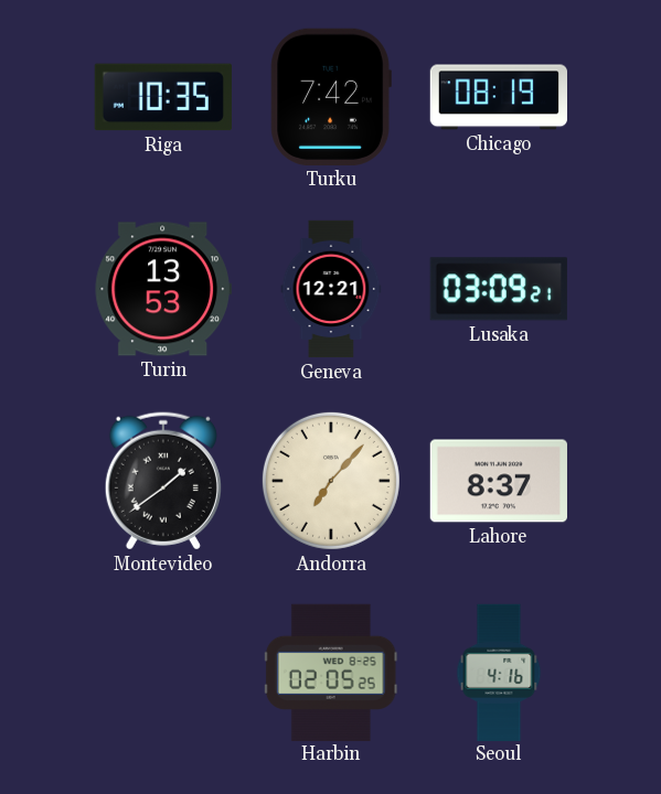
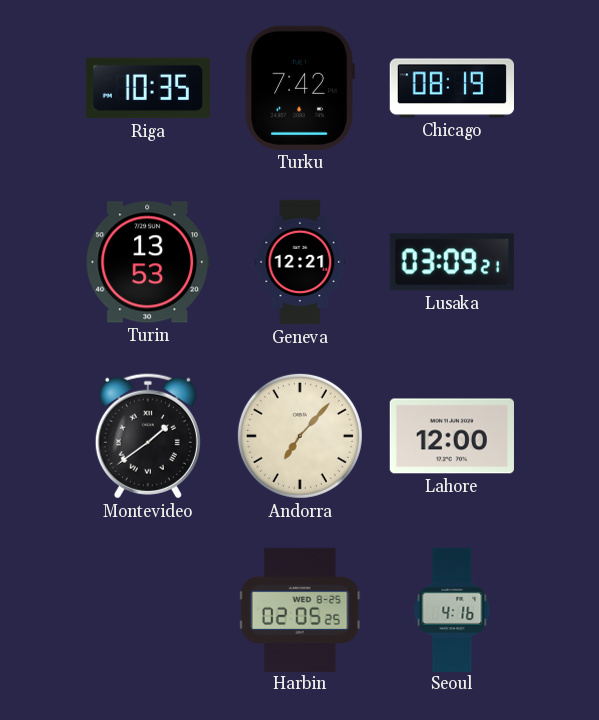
Lahore: 8:37 -> 12:00
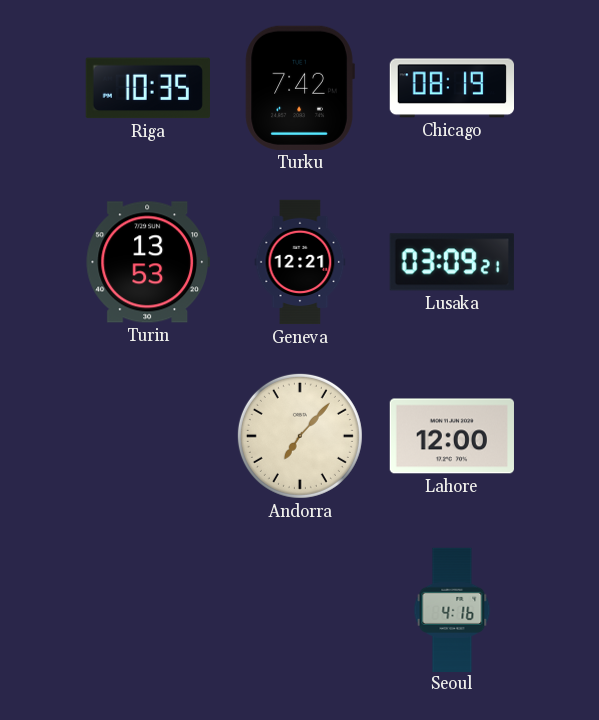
Montevideo: 1:39 -> none
Harbin: 02:05 -> none
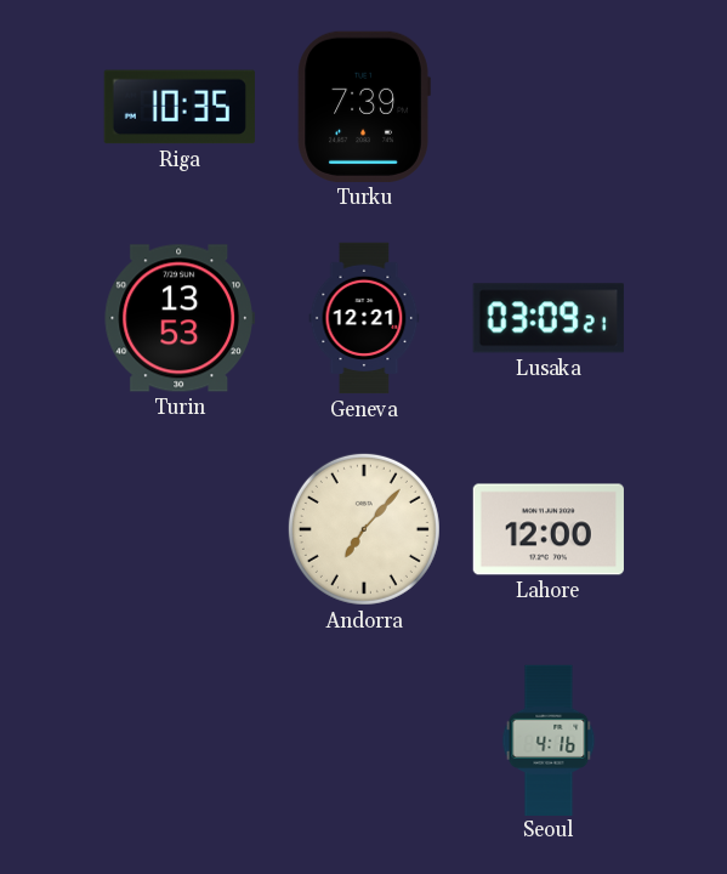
Turku: 7:42 -> 7:39
Chicago: 08:19 -> none
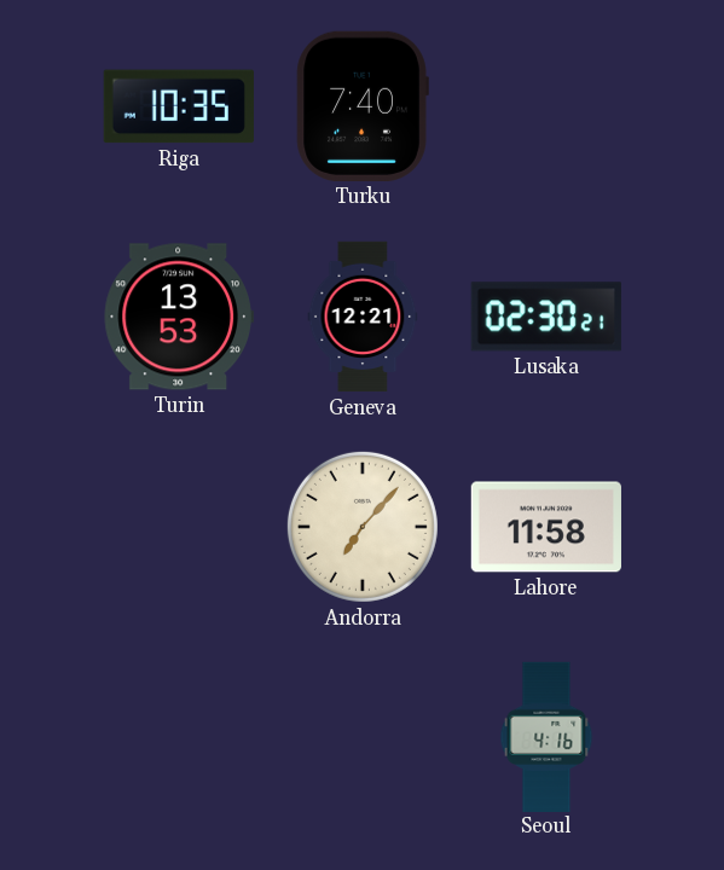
Turku: 7:39 -> 7:40
Lusaka: 03:09 -> 02:30
Lahore: 12:00 -> 11:58
